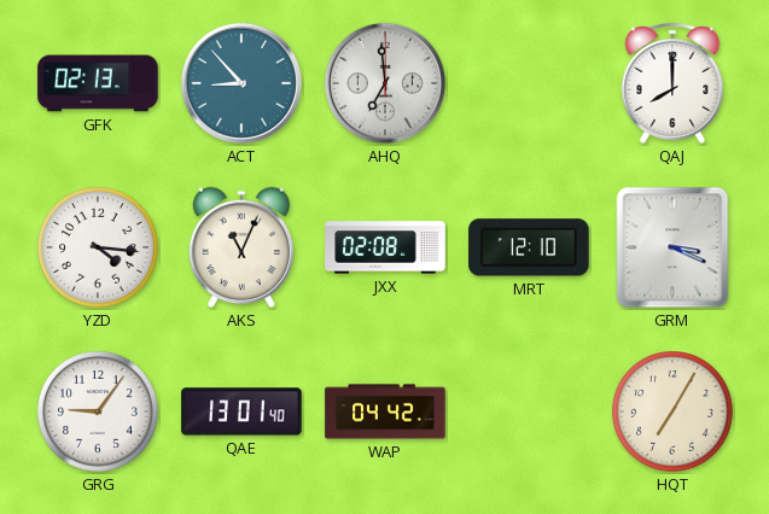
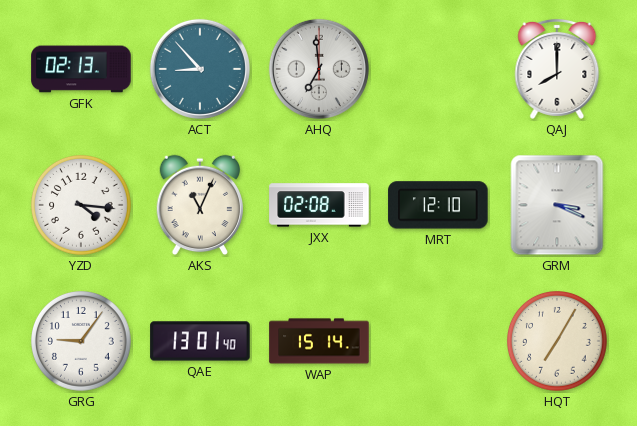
WAP: 04:42 -> 15:14
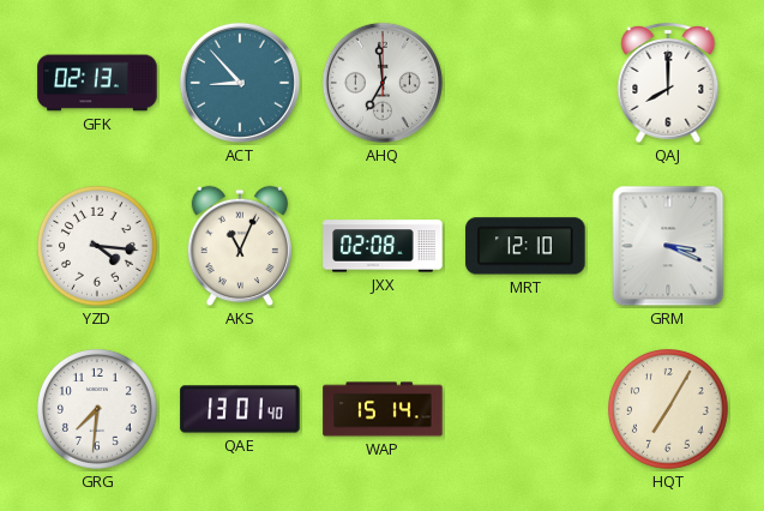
GRG: 9:06 -> 7:31
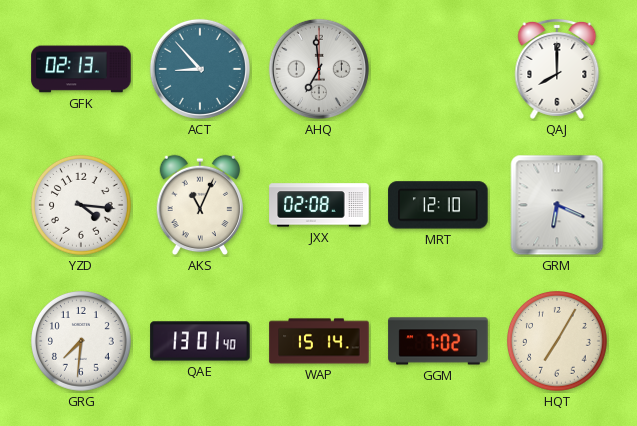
GRM: 3:19 -> 6:19
GGM: none -> 7:02
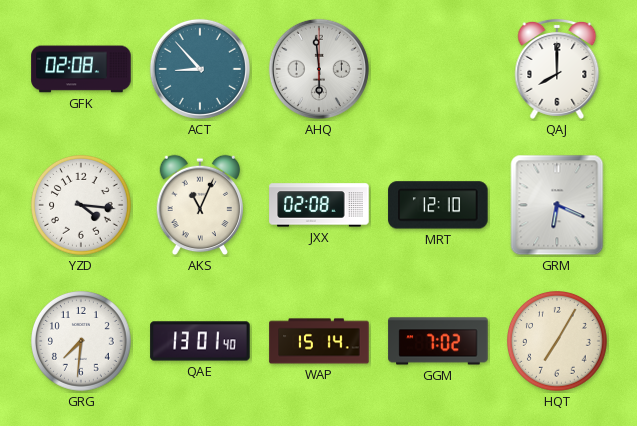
GFK: 02:13 -> 02:08
AHQ: 6:59 -> 5:59
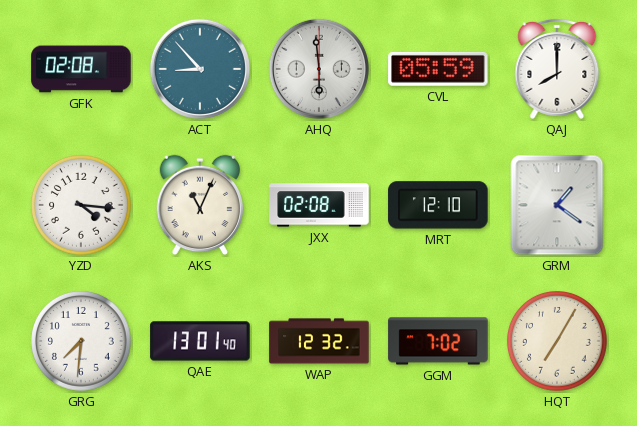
CVL: none -> 05:59
GRM: 6:19 -> 1:21
WAP: 15:14 -> 12:32
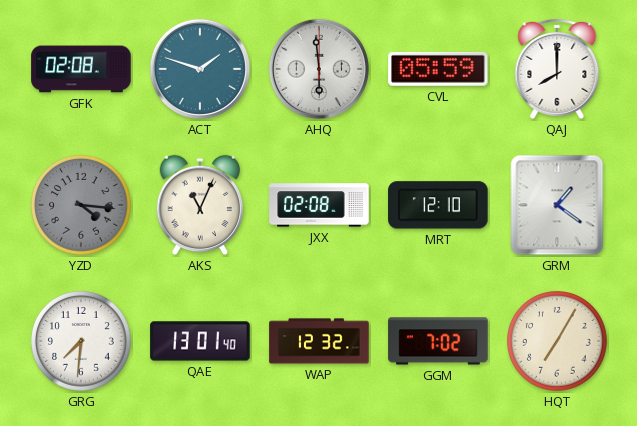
ACT: 8:53 -> 1:48
YZD dial: white -> grey
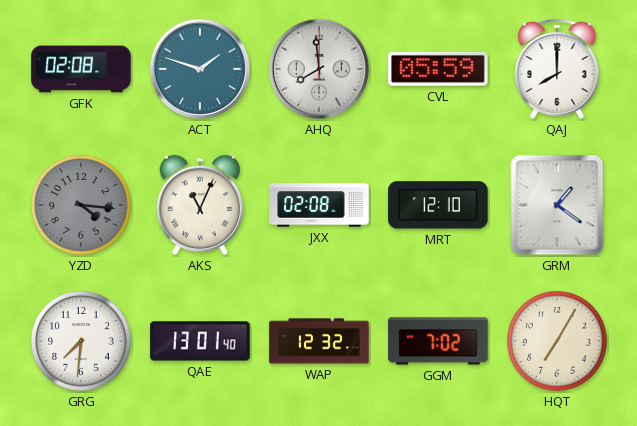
AHQ: 5:59 -> 7:59
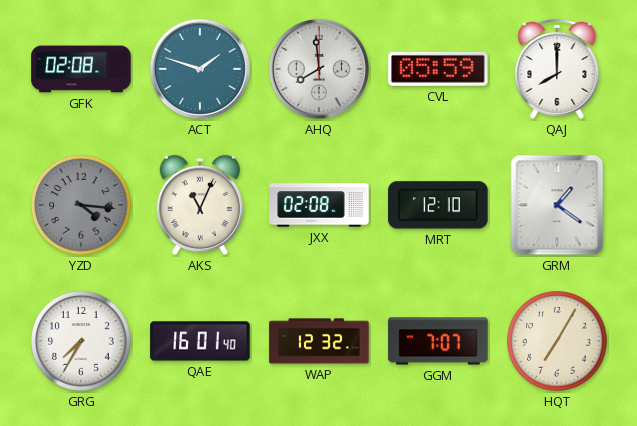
GRG: 7:31 -> 7:35
QAE: 13:01 -> 16:01
GGM: 7:02 -> 7:07
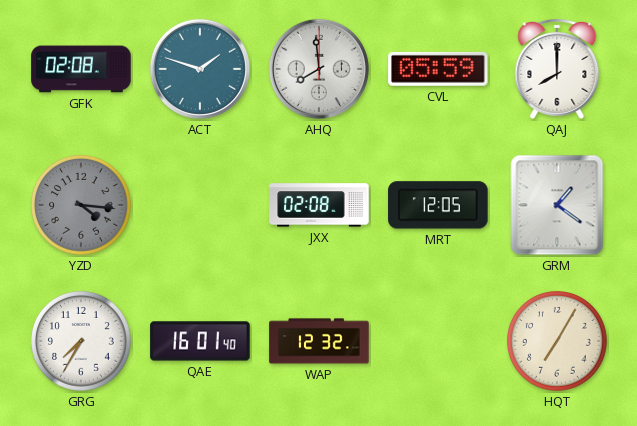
AKS: 11:04 -> none
MRT: 12:10 -> 12:05
GGM: 7:07 -> none
